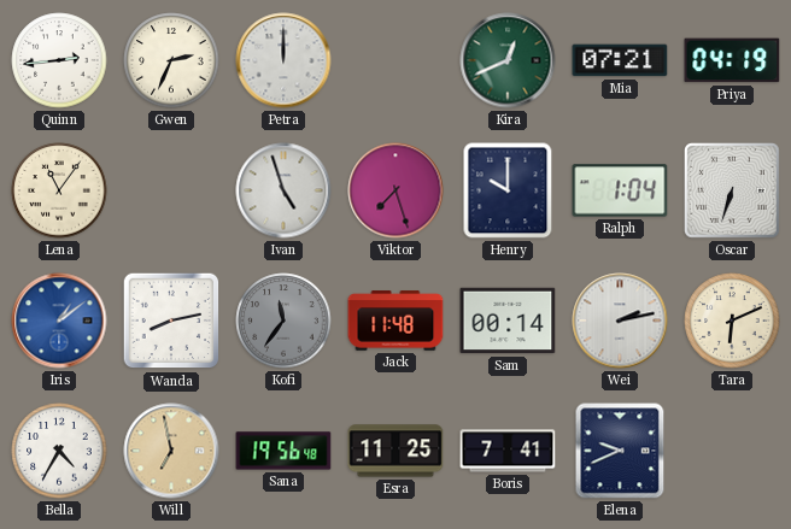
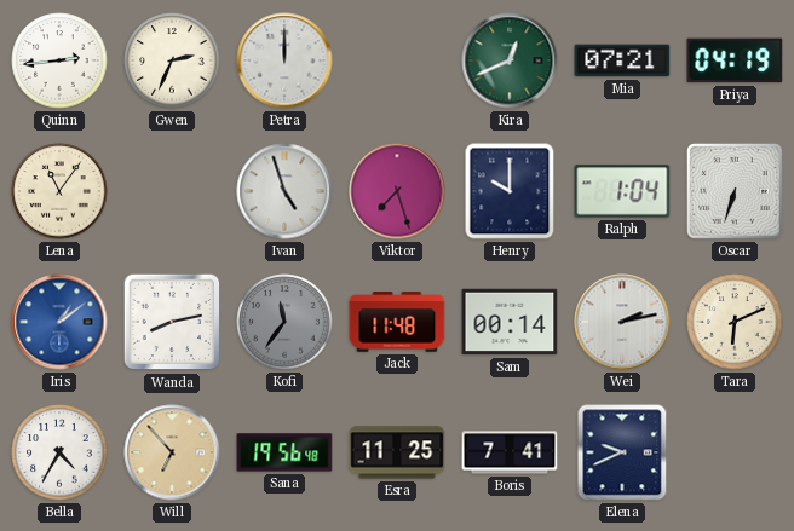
Will: 6:58 -> 6:53
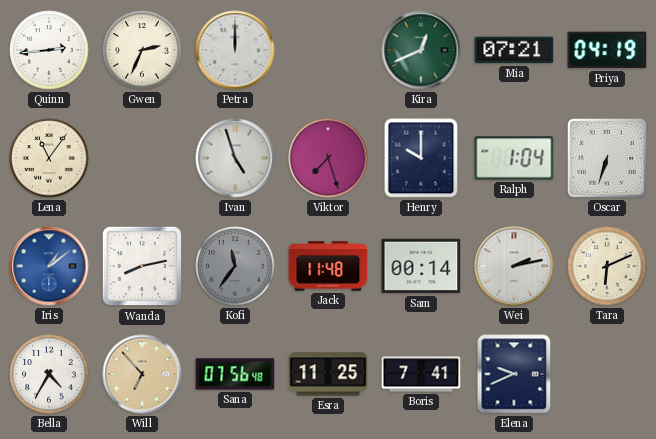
Sana: 19:56 -> 07:56
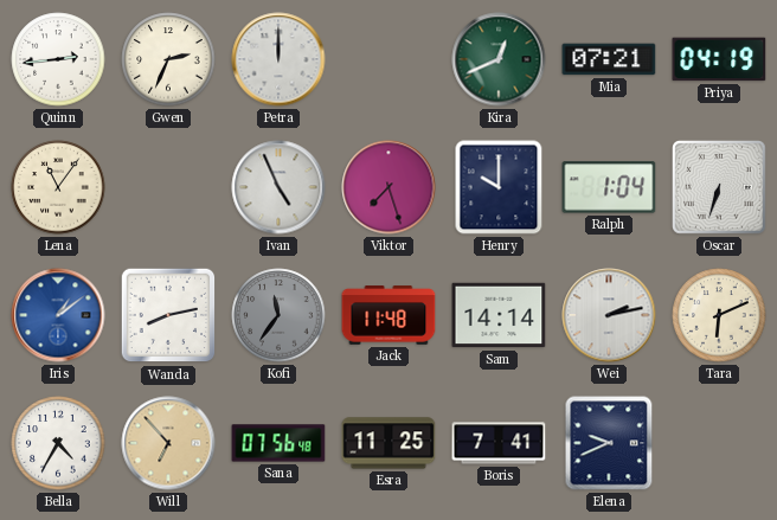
Ivan: 4:57 -> 4:56
Sam: 00:14 -> 14:14
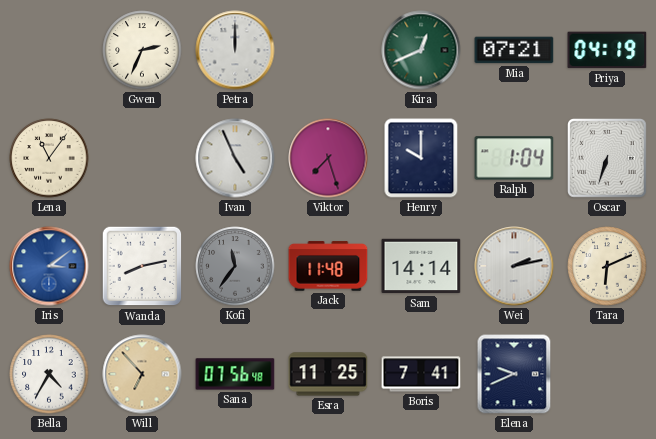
Quinn: 2:44 -> none
Iris: 1:09 -> 3:09
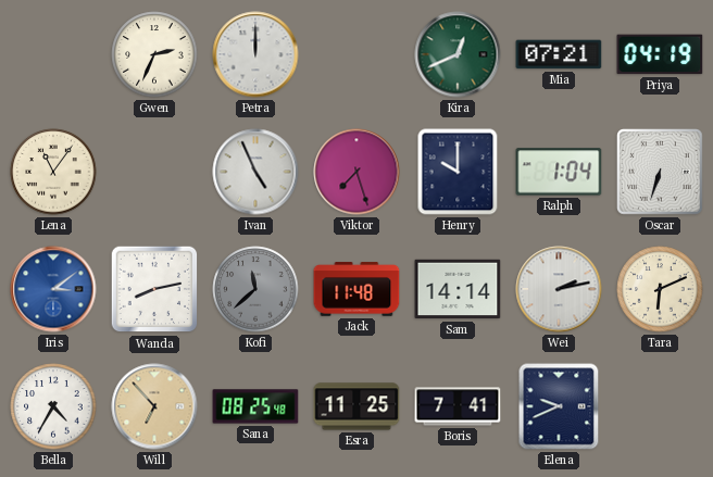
Kofi: 11:36 -> 11:38
Sana: 07:56 -> 08:25
